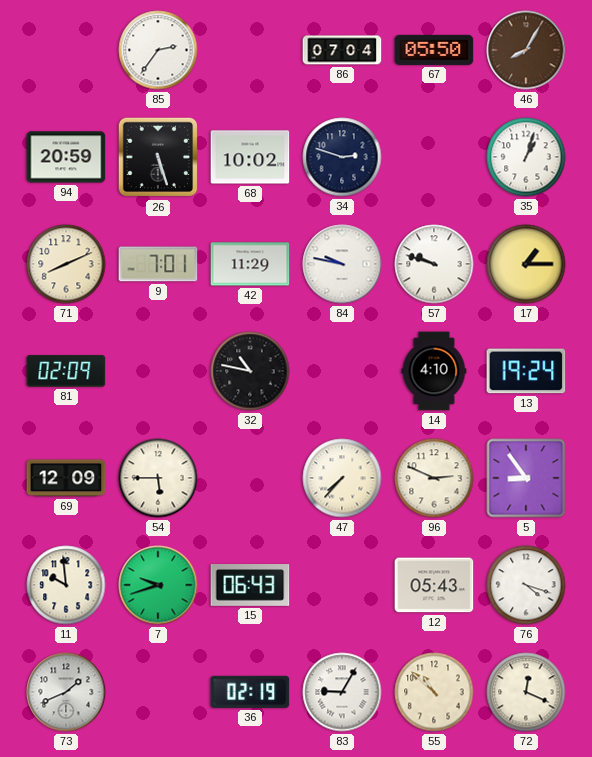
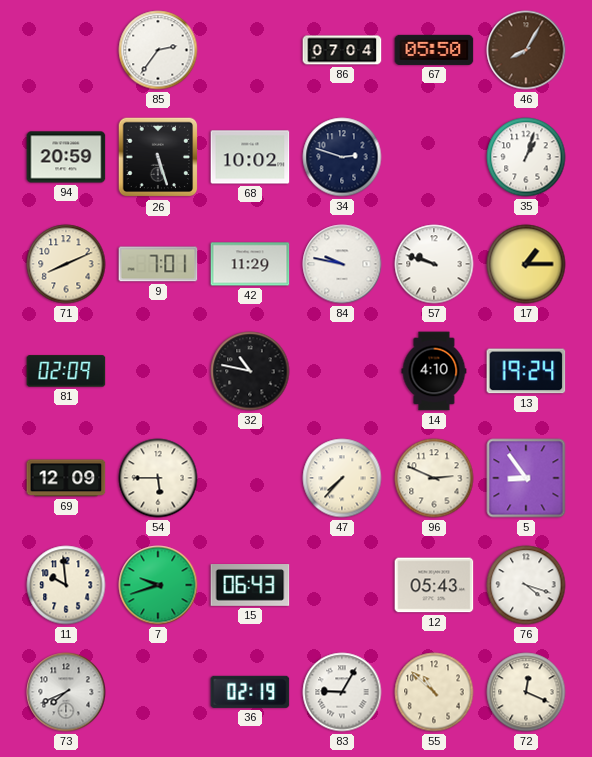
73: 1:41 -> 7:41
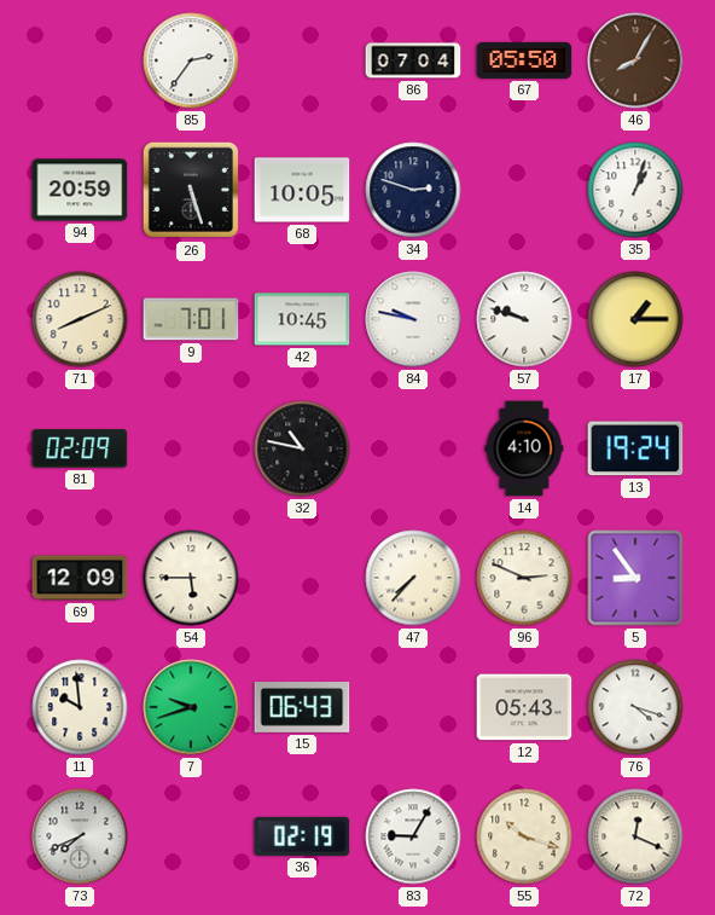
68: 10:02 -> 10:05
42: 11:29 -> 10:45
55: 10:52 -> 10:18
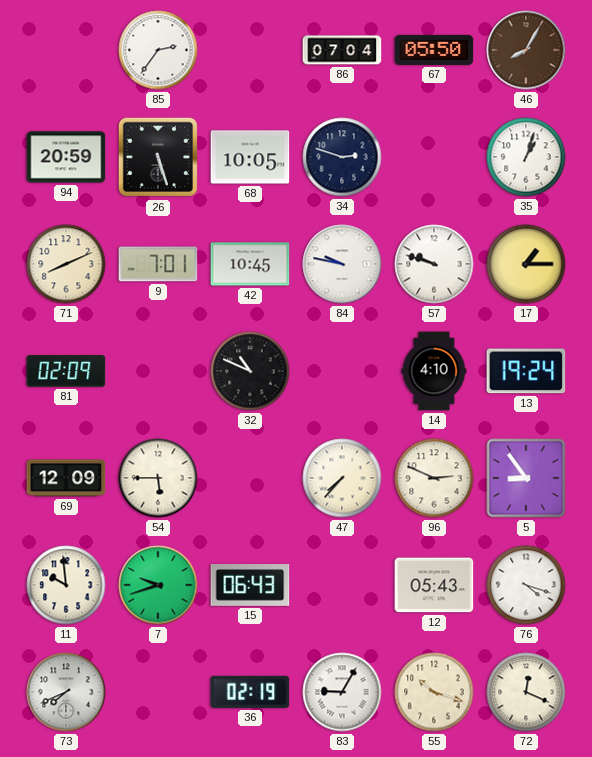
32: 10:47 -> 10:49
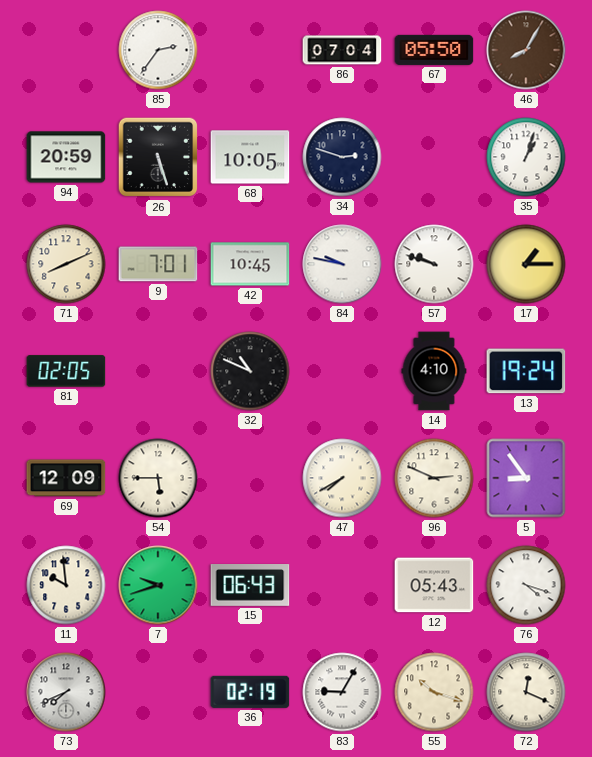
81: 02:09 -> 02:05
47: 7:37 -> 7:40
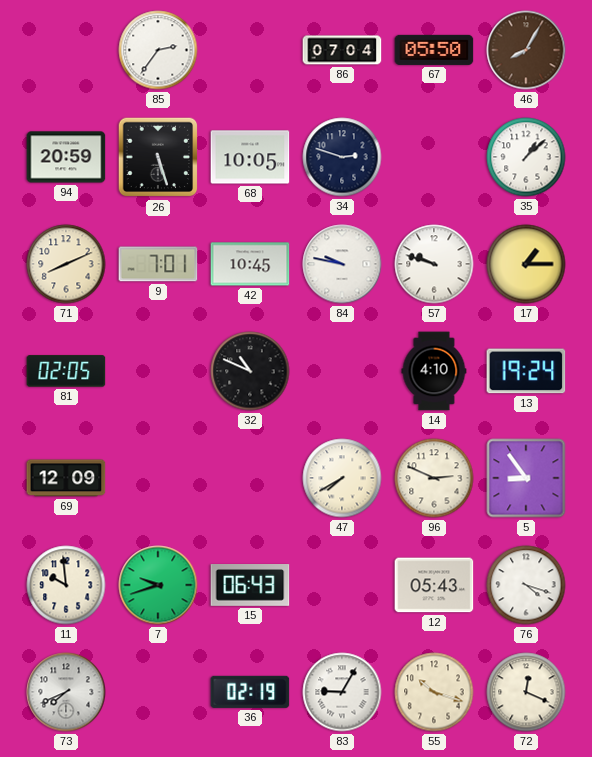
35: 1:03 -> 1:08
54: 5:45 -> none
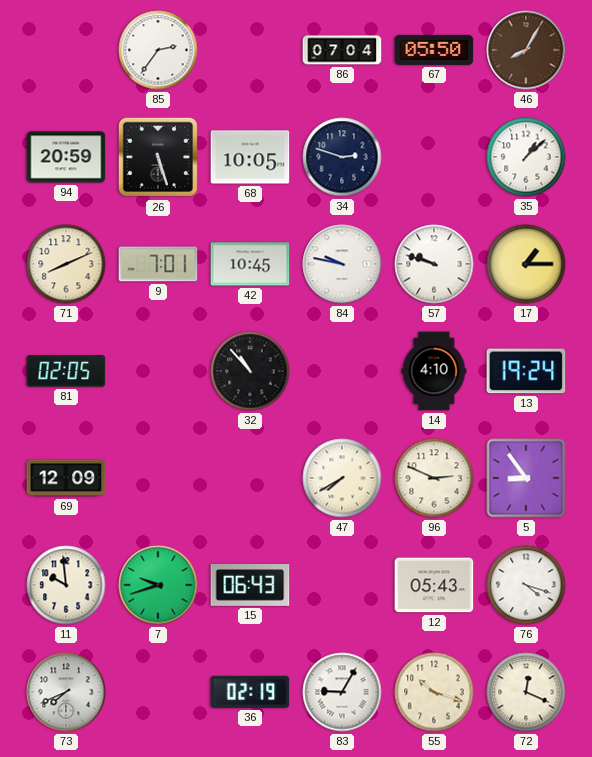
32: 10:49 -> 10:53
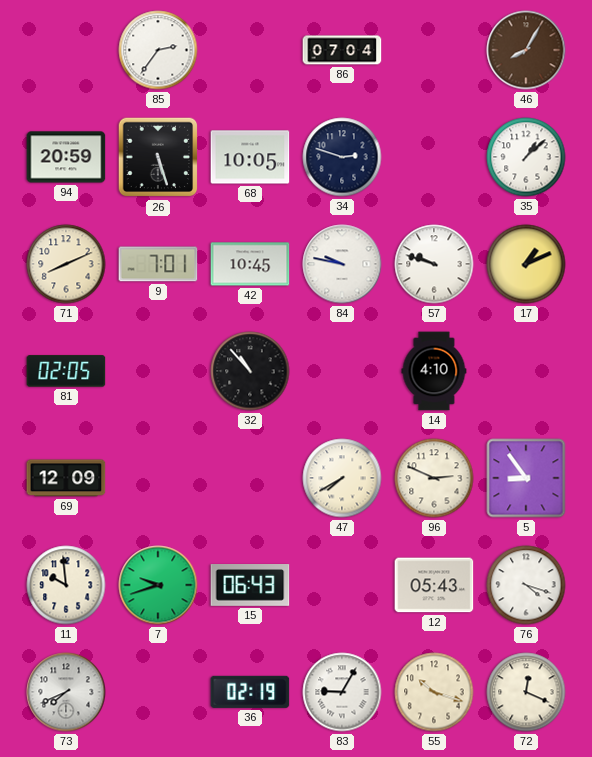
67: 05:50 -> none
17: 1:15 -> 1:11
13: 19:24 -> none
